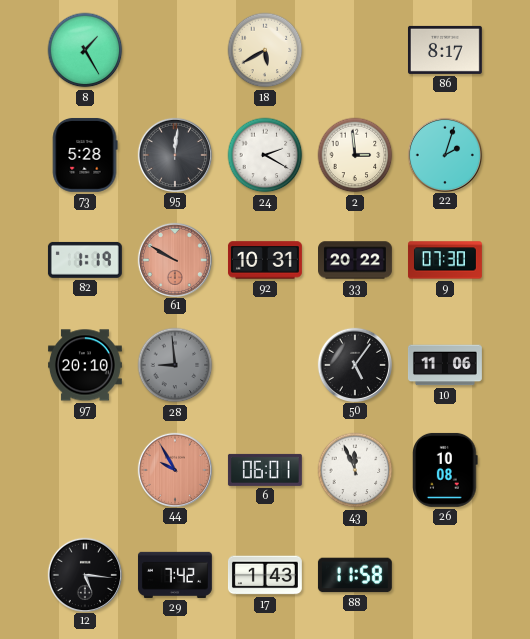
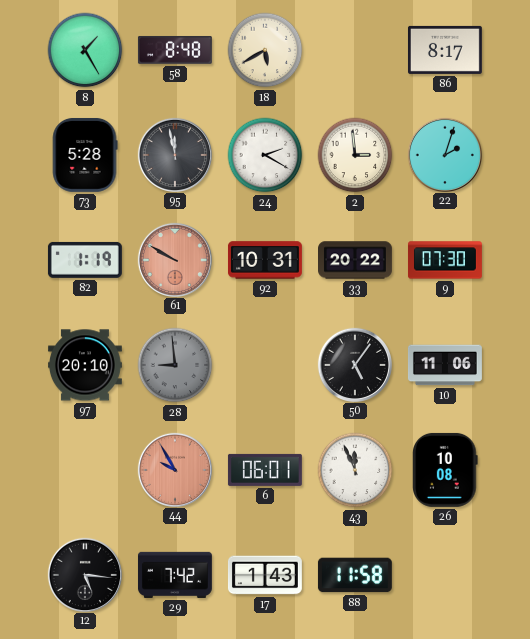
58: none -> 8:48
95: 12:01 -> 11:58
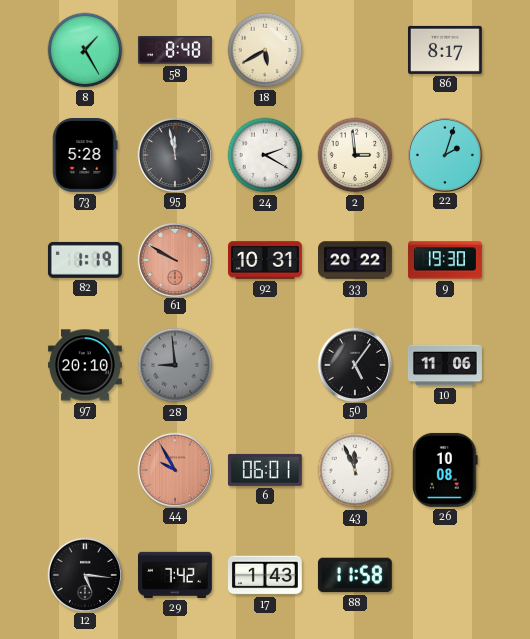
9: 07:30 -> 19:30
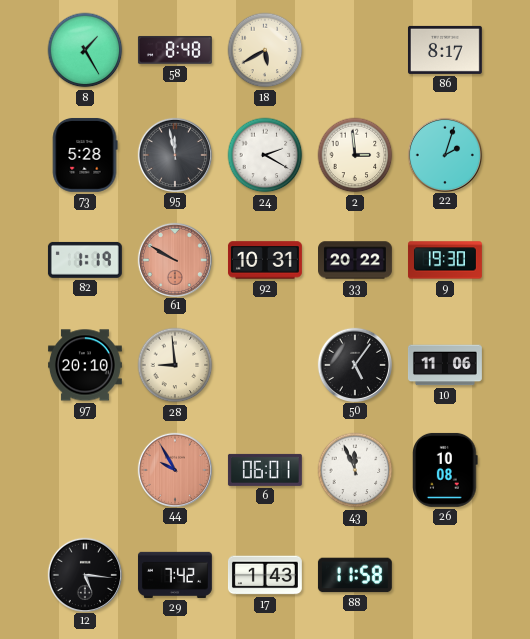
28 dial: grey -> cream
